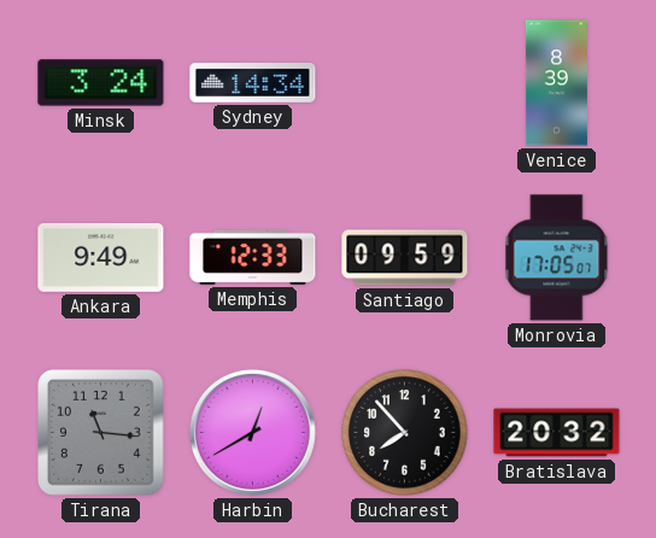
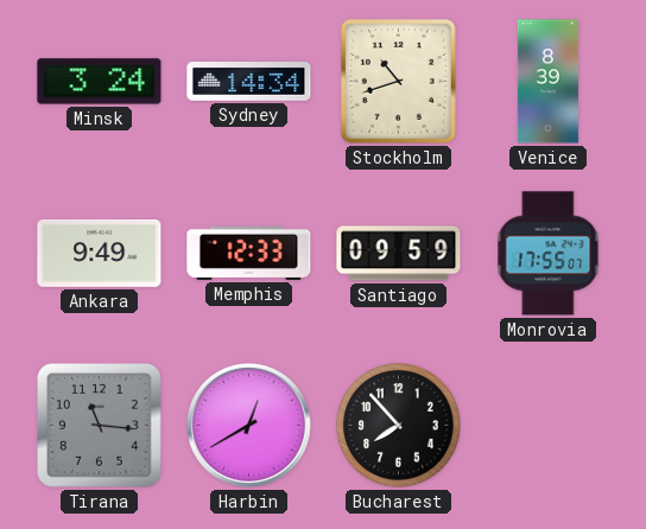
Stockholm: none -> 10:42
Monrovia: 17:05 -> 17:55
Bratislava: 20:32 -> none
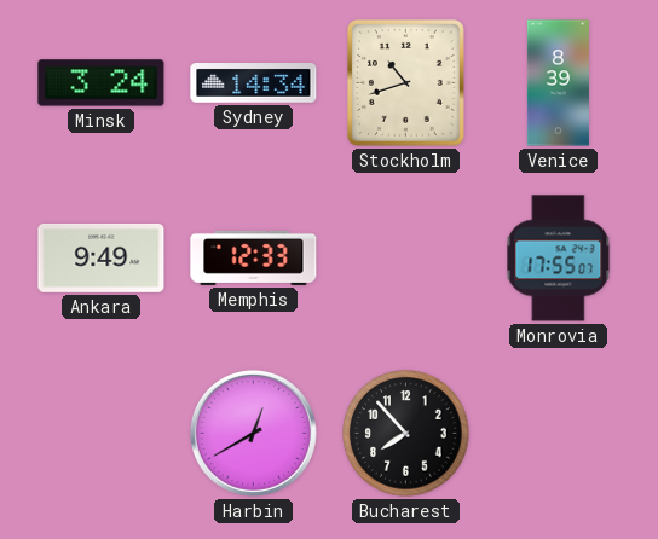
Santiago: 09:59 -> none
Tirana: 11:16 -> none
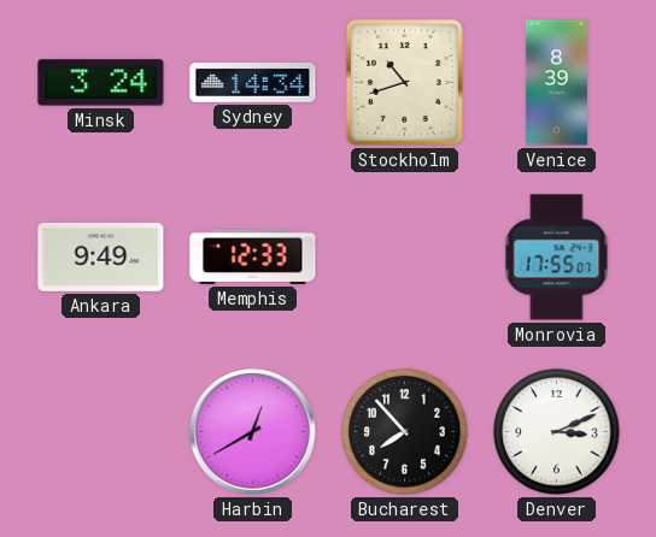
Denver: none -> 3:11
